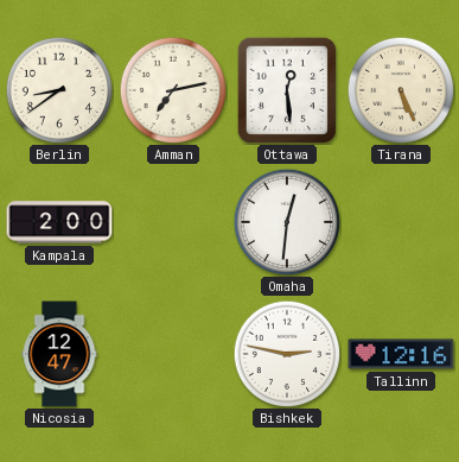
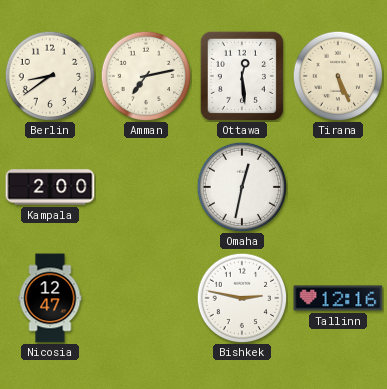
Omaha: 12:31 -> 12:32
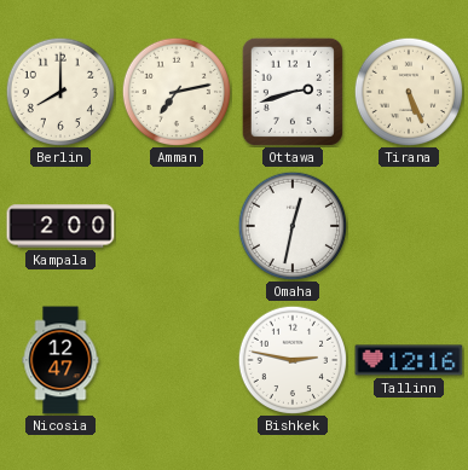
Berlin: 8:39 -> 8:00
Ottawa: 12:29 -> 2:42
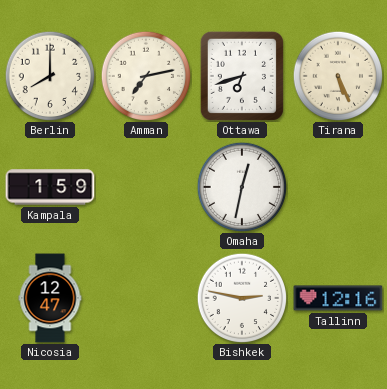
Ottawa: 2:42 -> 6:42
Kampala: 2:00 -> 1:59
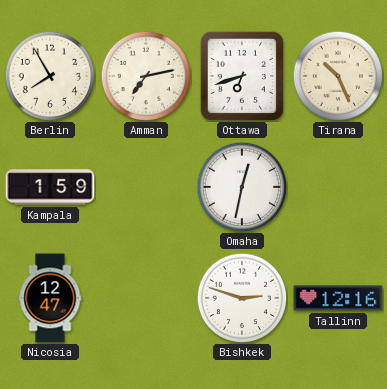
Berlin: 8:00 -> 7:55
Tirana: 5:26 -> 10:26
Bishkek: 2:47 -> 2:48
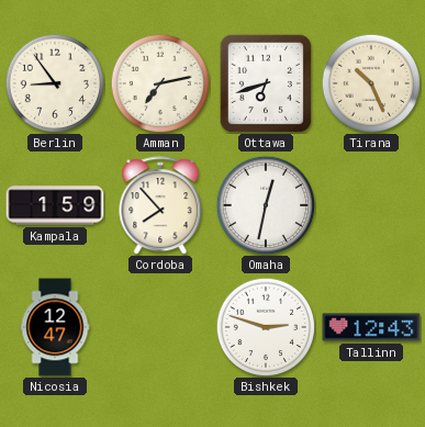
Berlin: 7:55 -> 8:54
Cordoba: none -> 7:53
Tallinn: 12:16 -> 12:43
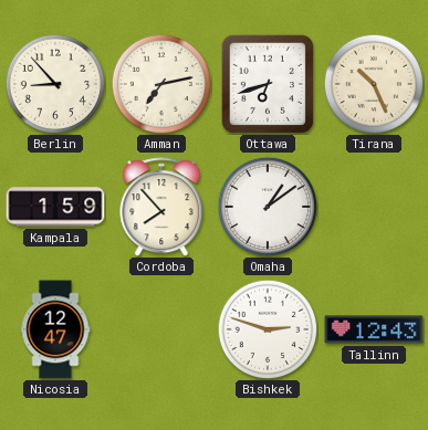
Berlin: 8:54 -> 8:53
Omaha: 12:32 -> 1:09
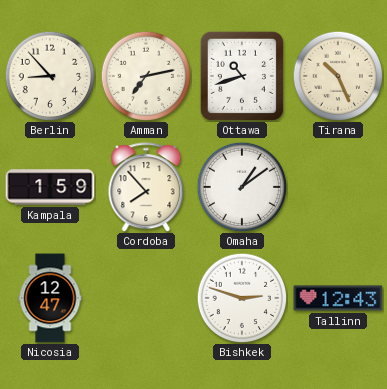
Ottawa: 6:42 -> 10:42
